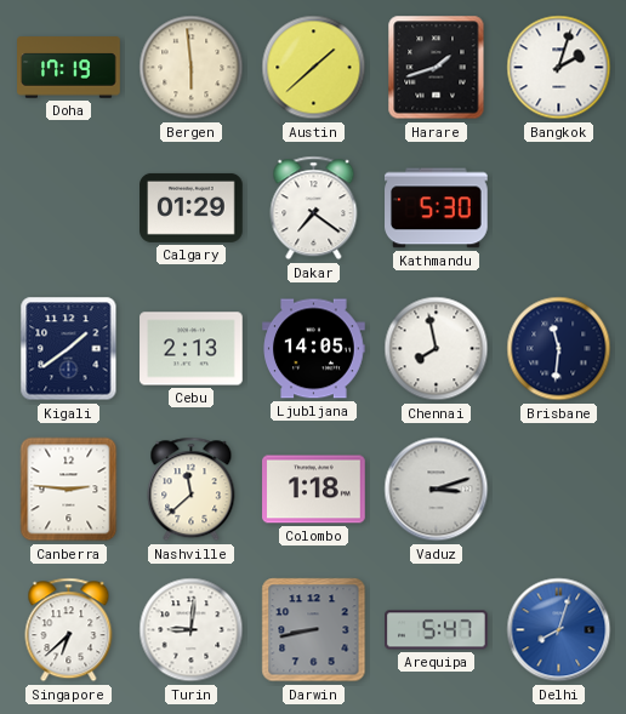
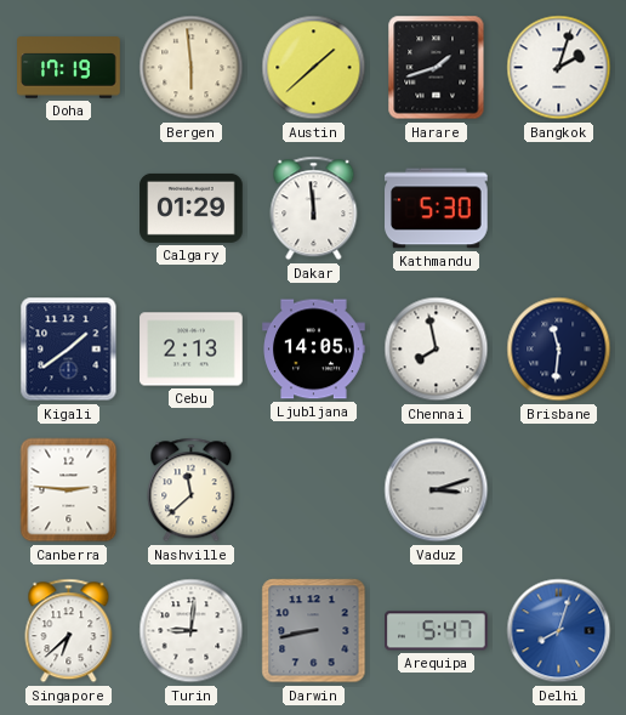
Dakar: 7:21 -> 11:59
Colombo: 1:18 -> none
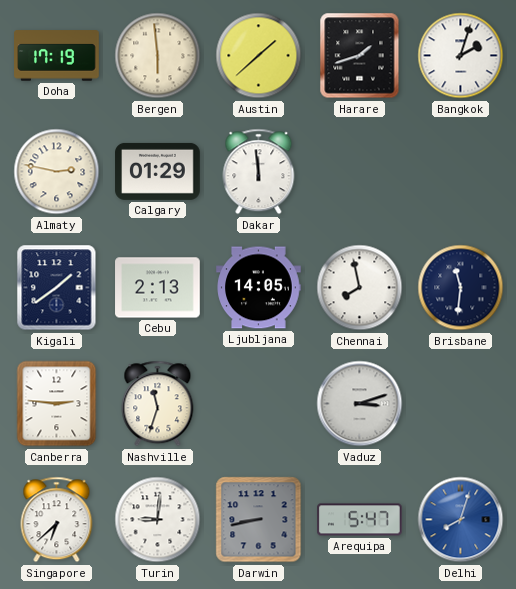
Almaty: none -> 2:47
Kathmandu: 5:30 -> none
Nashville: 11:38 -> 11:33
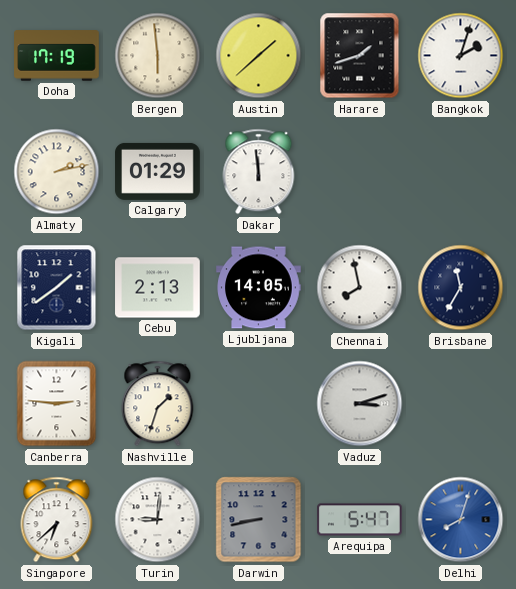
Almaty: 2:47 -> 2:13
Brisbane: 11:31 -> 11:35
Nashville: 11:33 -> 1:33
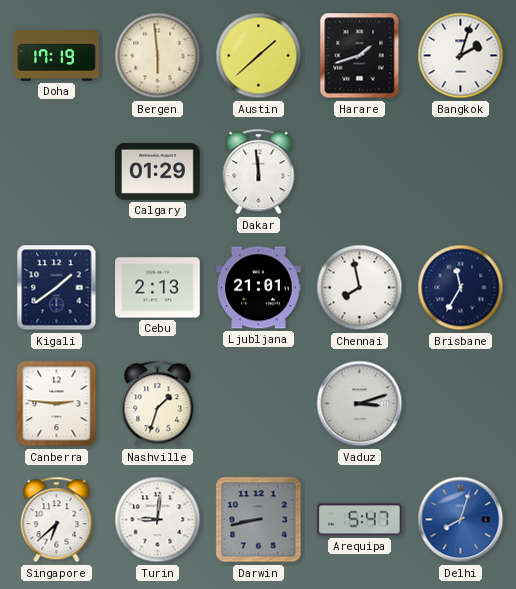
Almaty: 2:13 -> none
Ljubljana: 14:05 -> 21:01
